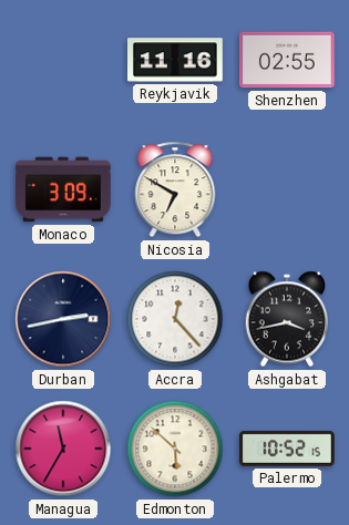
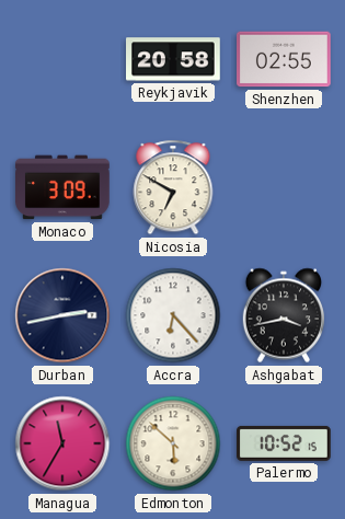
Reykjavik: 11:16 -> 20:58
Accra: 12:23 -> 6:23
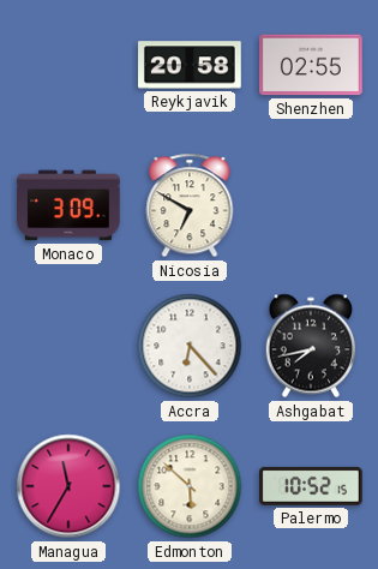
Durban: 2:43 -> none
Ashgabat: 3:43 -> 7:43
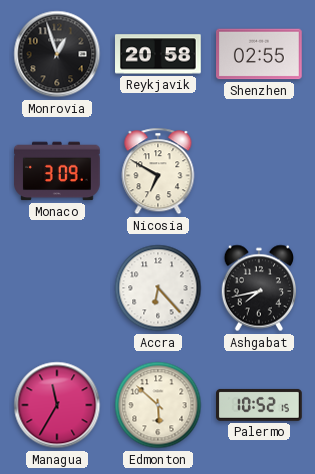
Monrovia: none -> 12:57
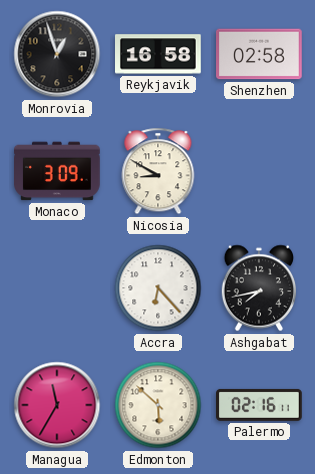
Reykjavik: 20:58 -> 16:58
Shenzhen: 02:55 -> 02:58
Nicosia: 6:50 -> 8:50
Palermo: 10:52 -> 02:16
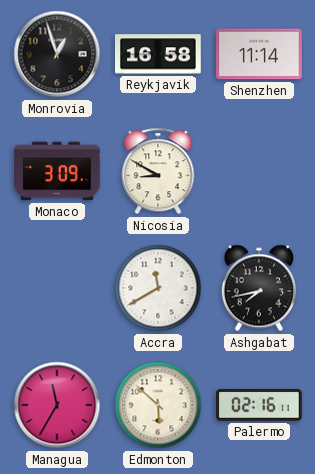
Shenzhen: 02:58 -> 11:14
Accra: 6:23 -> 11:40
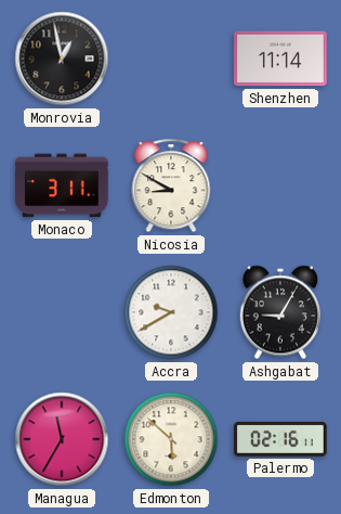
Monrovia: 12:57 -> 12:58
Reykjavik: 16:58 -> none
Monaco: 3:09 -> 3:11
Accra: 11:40 -> 9:40
Ashgabat: 7:43 -> 9:05
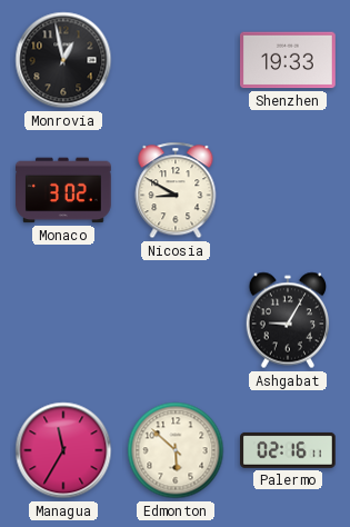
Shenzhen: 11:14 -> 19:33
Monaco: 3:11 -> 3:02
Accra: 9:40 -> none
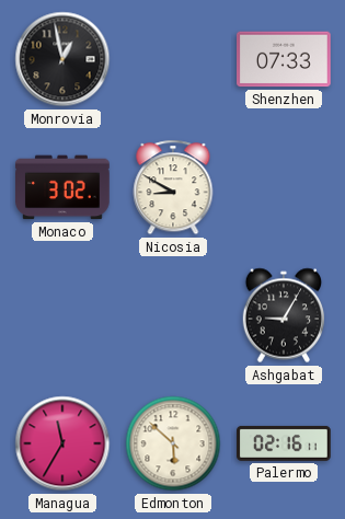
Shenzhen: 19:33 -> 07:33
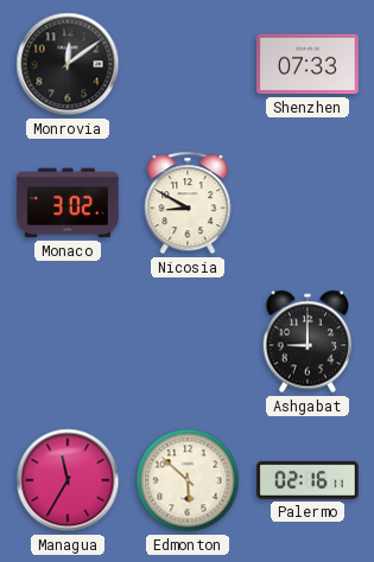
Monrovia: 12:58 -> 12:09
Ashgabat: 9:05 -> 9:00
